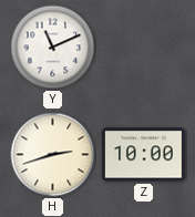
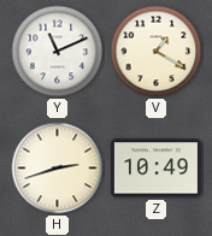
V: none -> 1:20
Z: 10:00 -> 10:49
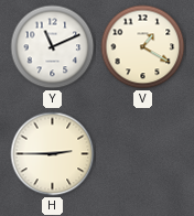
H: 2:42 -> 2:45
Z: 10:49 -> none
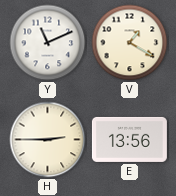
E: none -> 13:56
